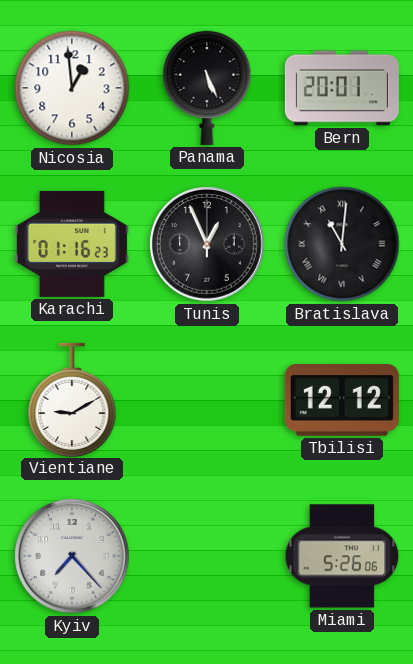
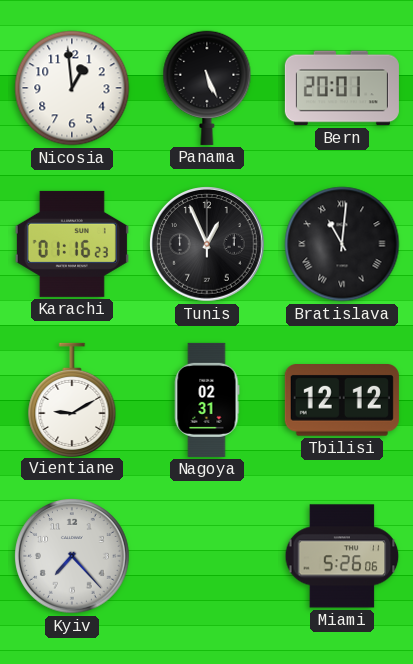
Nagoya: none -> 02:31
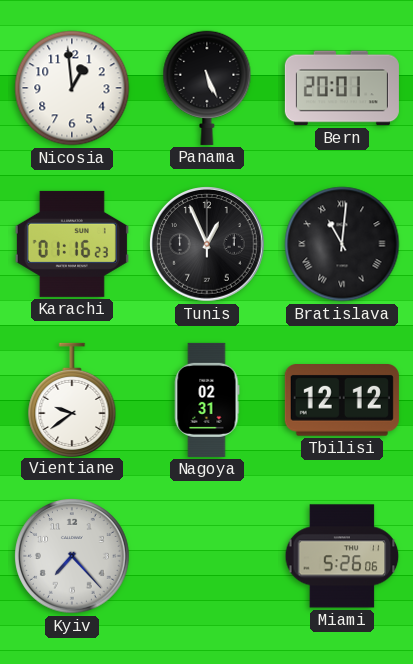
Vientiane: 9:10 -> 9:39
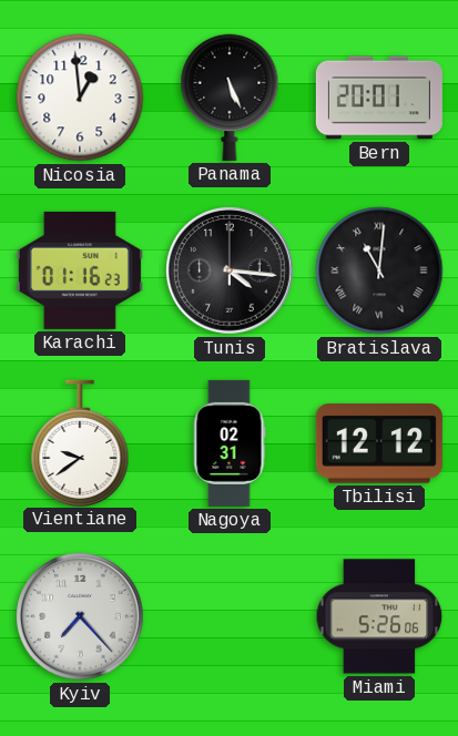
Tunis: 12:56 -> 4:16
